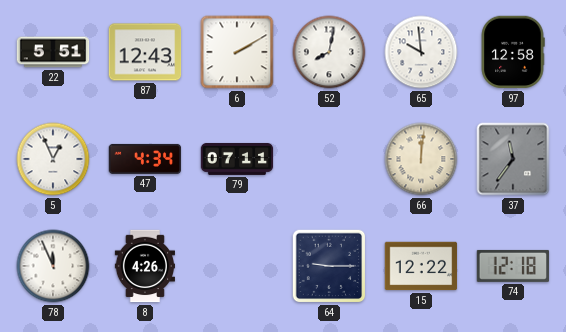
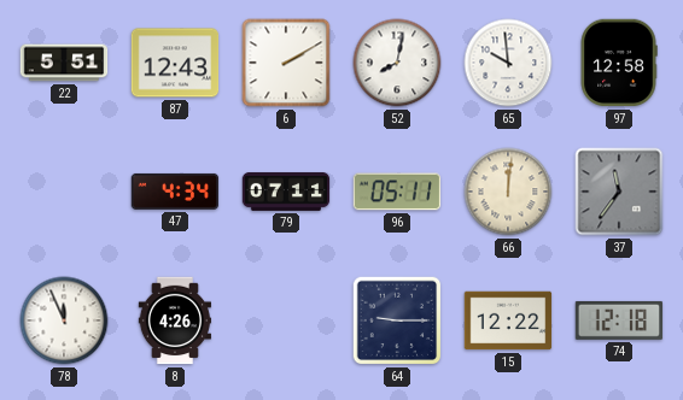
5: 12:56 -> none
96: none -> 05:11
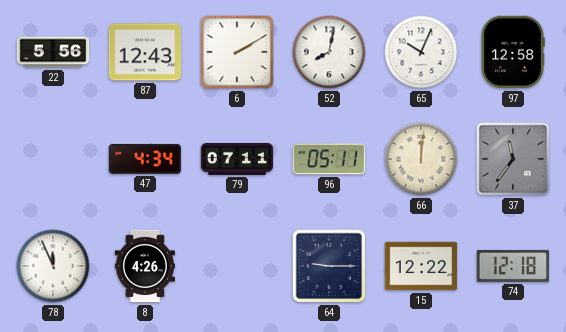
22: 5:51 -> 5:56
65: 9:59 -> 10:04
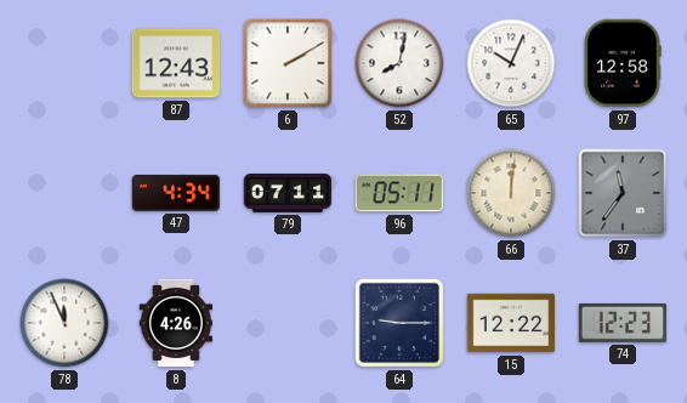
22: 5:56 -> none
74: 12:18 -> 12:23
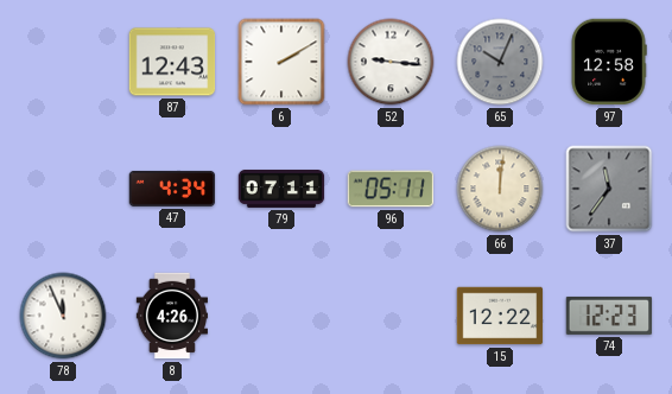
52: 8:02 -> 9:16
65 dial: white -> grey
64: 9:15 -> none
